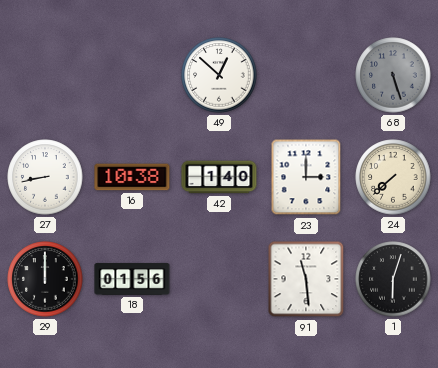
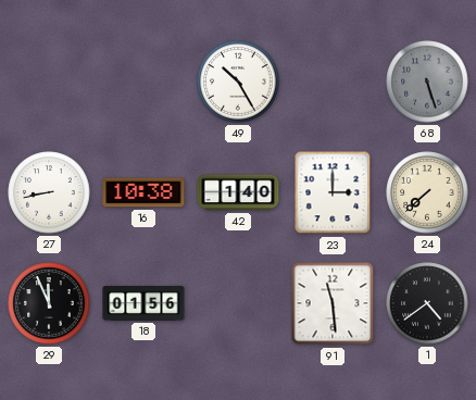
49: 12:52 -> 10:25
29: 12:00 -> 11:56
1: 6:03 -> 4:39
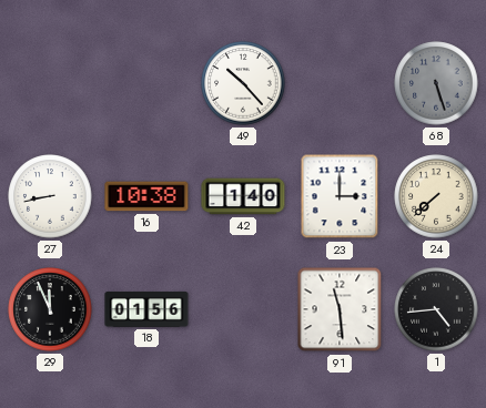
49: 10:25 -> 10:23
1: 4:39 -> 4:44
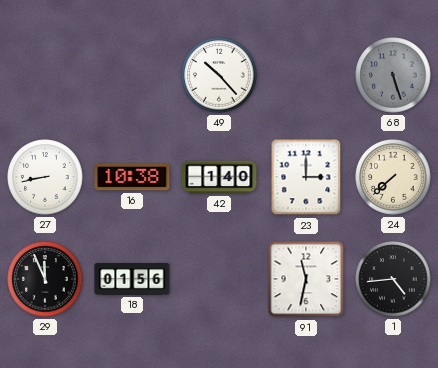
91: 11:29 -> 11:32
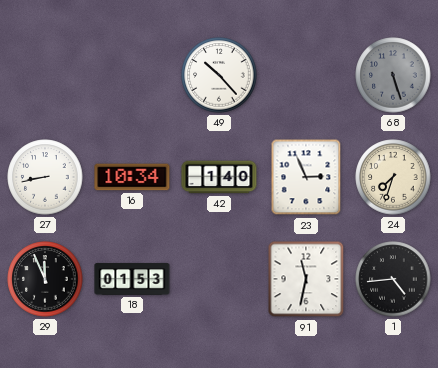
16: 10:38 -> 10:34
23: 3:00 -> 2:56
24: 7:38 -> 7:33
18: 01:56 -> 01:53
